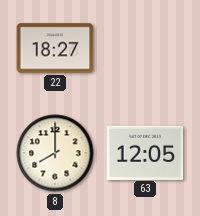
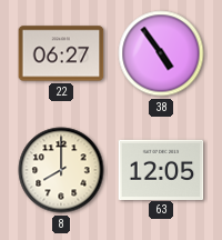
22: 18:27 -> 06:27
38: none -> 4:54
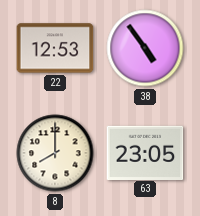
22: 06:27 -> 12:53
63: 12:05 -> 23:05
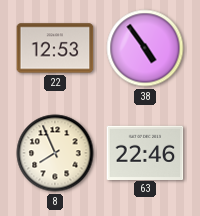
8: 8:00 -> 7:56
63: 23:05 -> 22:46
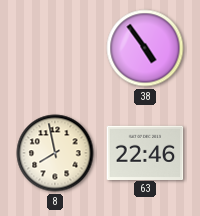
22: 12:53 -> none
8: 7:56 -> 7:58
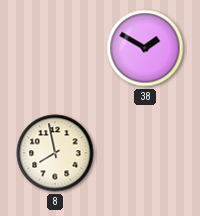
38: 4:54 -> 1:50
63: 22:46 -> none
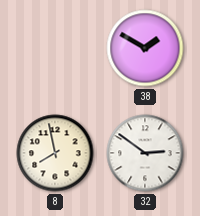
32: none -> 2:51
